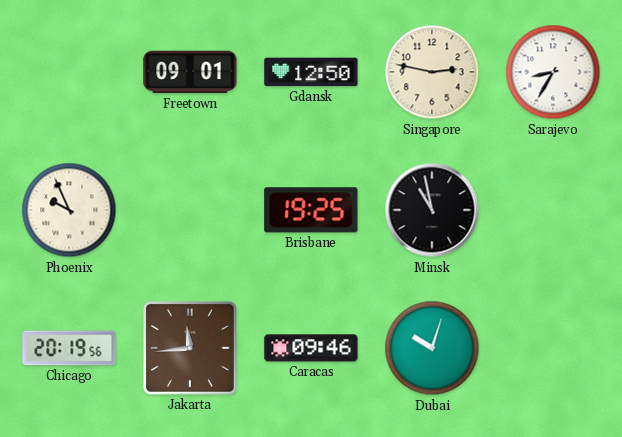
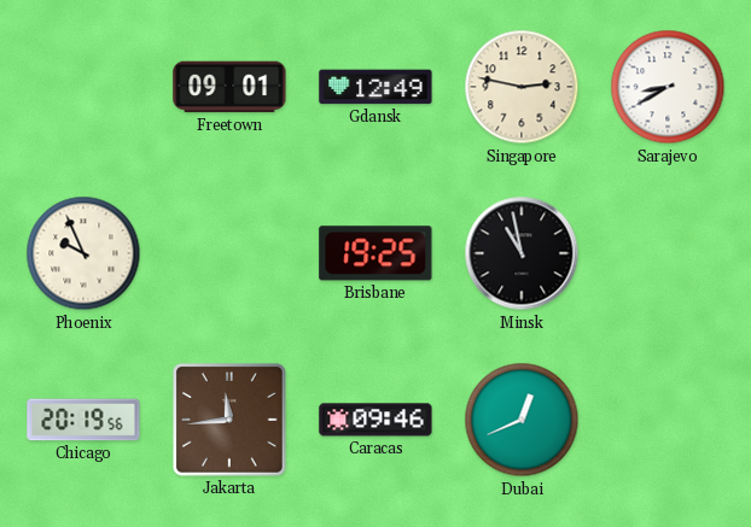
Gdansk: 12:50 -> 12:49
Sarajevo: 8:35 -> 8:40
Dubai: 10:03 -> 12:41
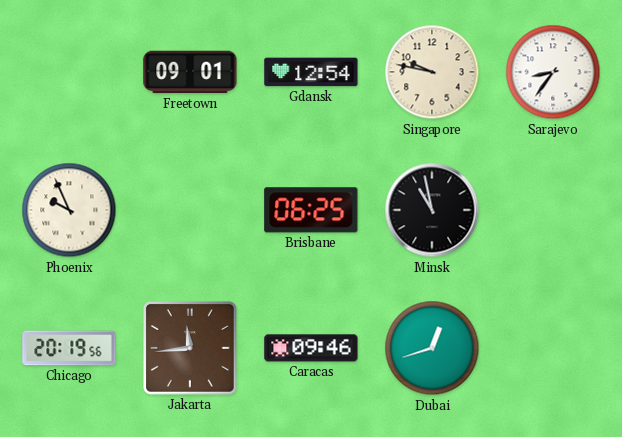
Gdansk: 12:49 -> 12:54
Singapore: 2:47 -> 9:47
Sarajevo: 8:40 -> 8:36
Brisbane: 19:25 -> 06:25
Dubai: 12:41 -> 12:42
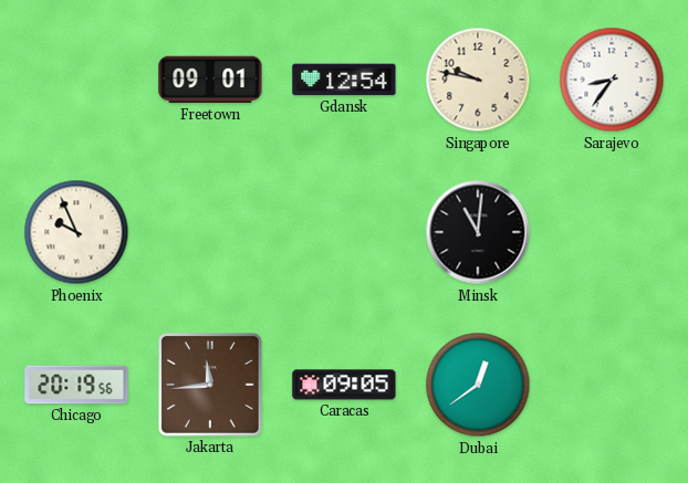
Brisbane: 06:25 -> none
Minsk: 10:58 -> 11:01
Caracas: 09:46 -> 09:05
Dubai: 12:42 -> 12:39
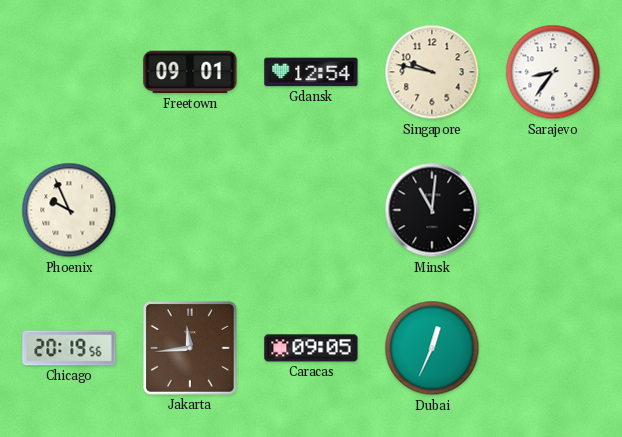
Dubai: 12:39 -> 12:34
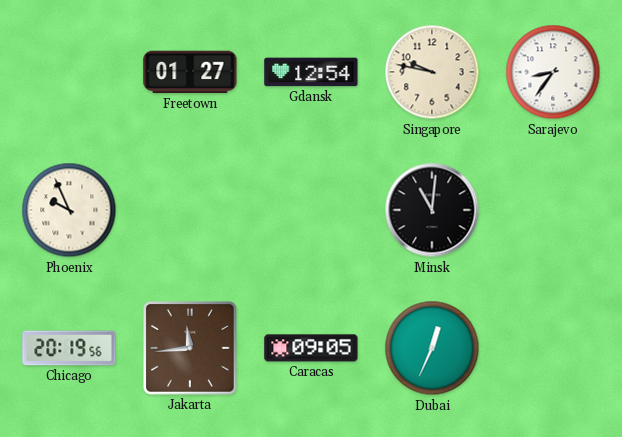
Freetown: 09:01 -> 01:27
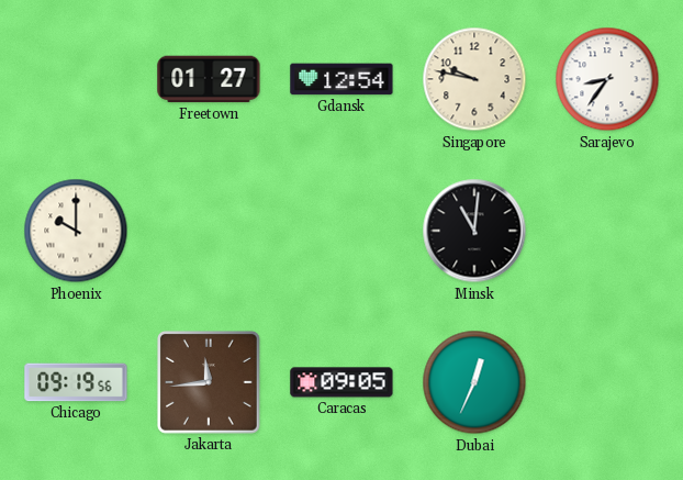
Phoenix: 9:56 -> 10:00
Chicago: 20:19 -> 09:19
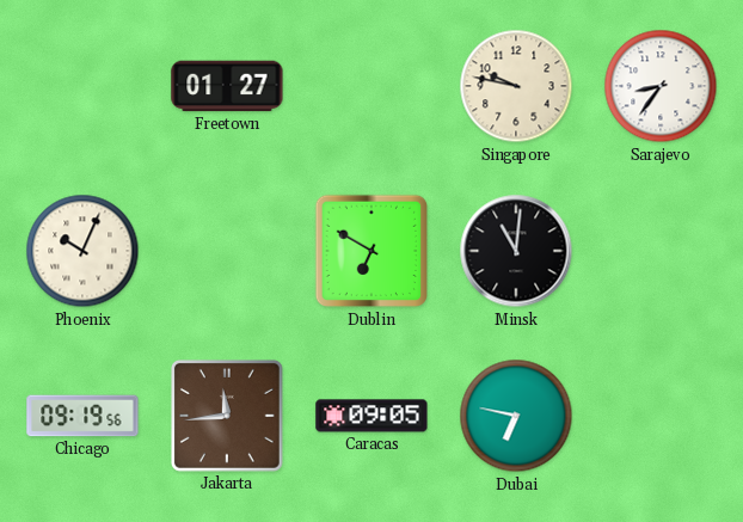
Gdansk: 12:54 -> none
Phoenix: 10:00 -> 10:04
Dublin: none -> 6:50
Dubai: 12:34 -> 6:47
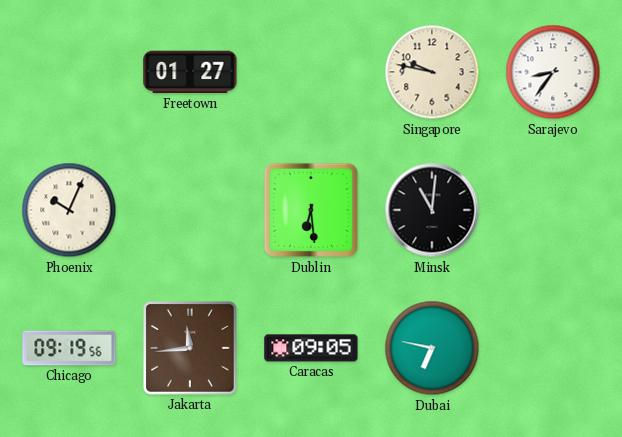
Dublin: 6:50 -> 6:29
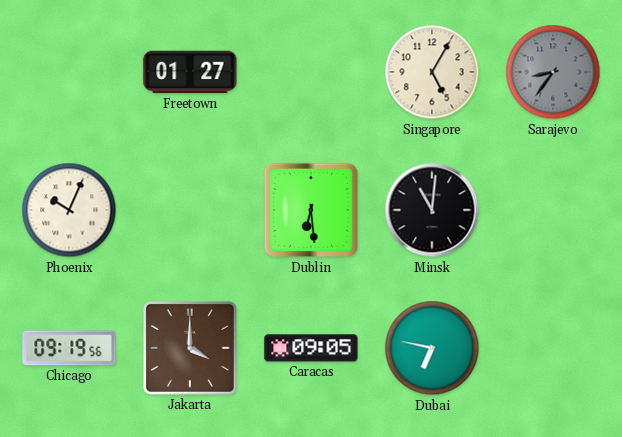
Singapore: 9:47 -> 5:05
Sarajevo dial: white -> grey
Jakarta: 11:44 -> 4:00
